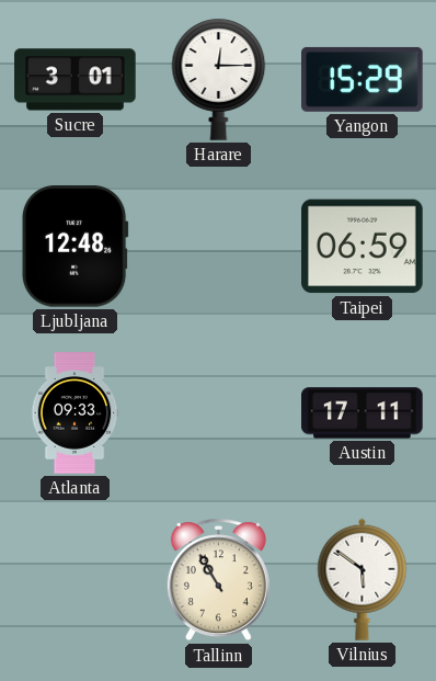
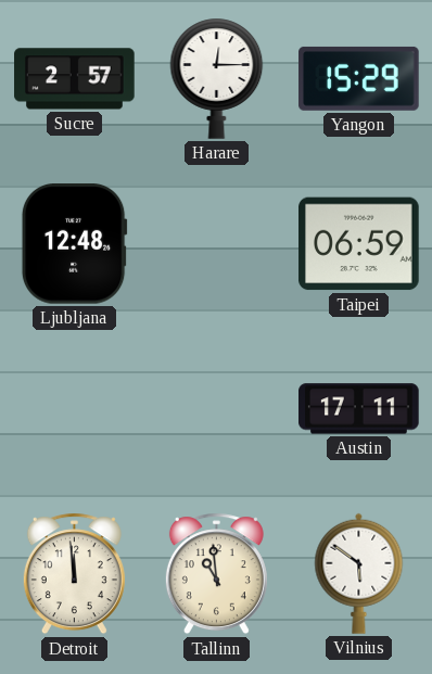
Sucre: 3:01 -> 2:57
Atlanta: 09:33 -> none
Detroit: none -> 11:59
Tallinn: 10:55 -> 10:59
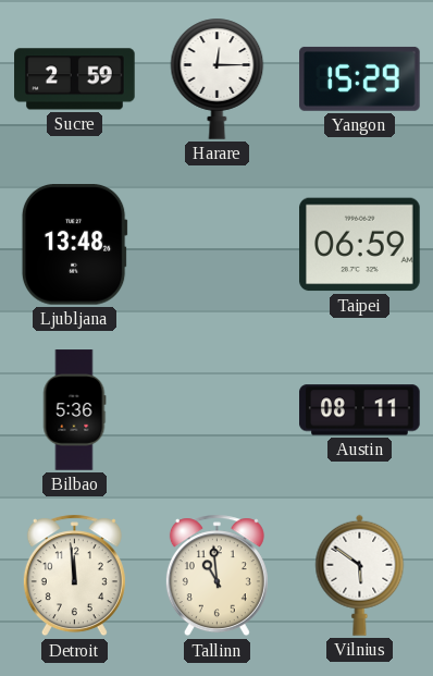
Sucre: 2:57 -> 2:59
Ljubljana: 12:48 -> 13:48
Bilbao: none -> 5:36
Austin: 17:11 -> 08:11
